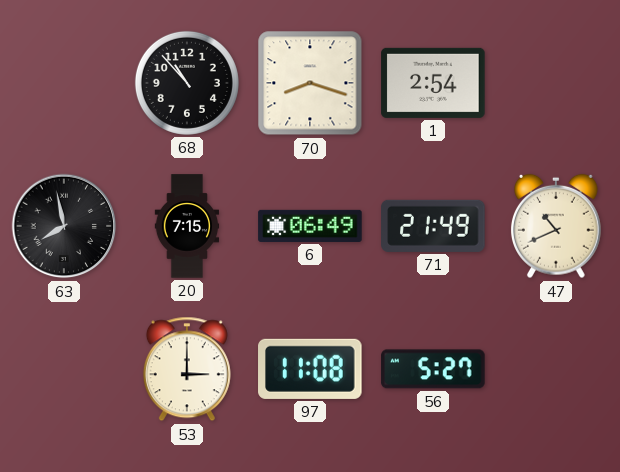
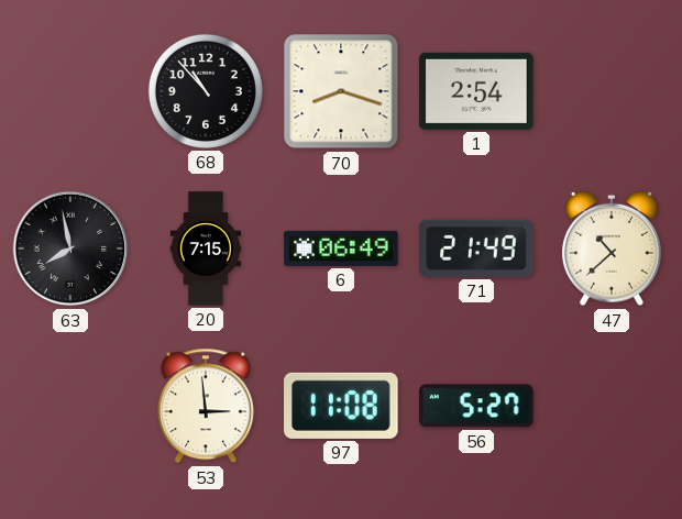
47: 10:41 -> 10:38
53: 3:00 -> 2:59
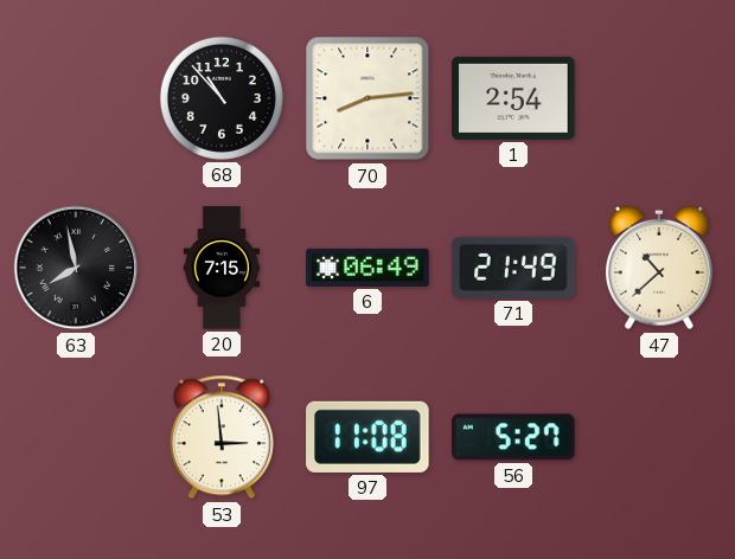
70: 8:18 -> 8:14
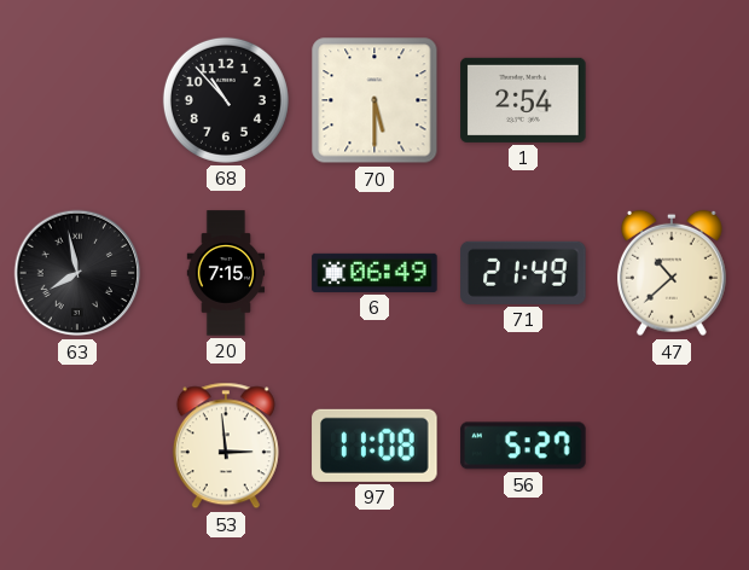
70: 8:14 -> 5:30
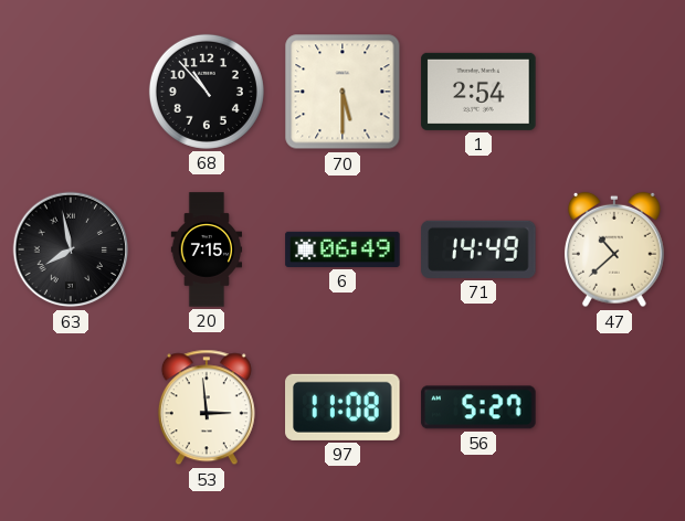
71: 21:49 -> 14:49
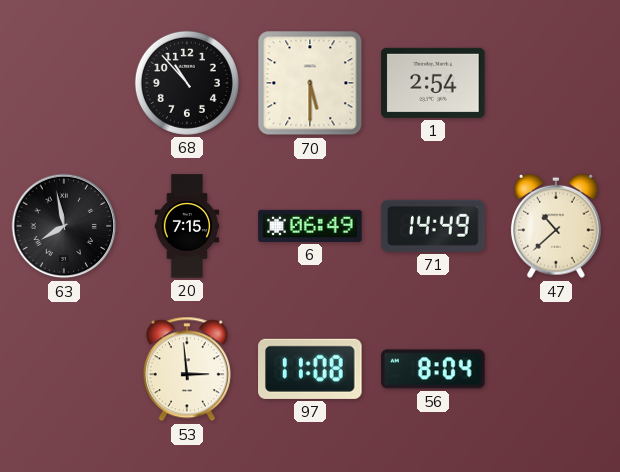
56: 5:27 -> 8:04
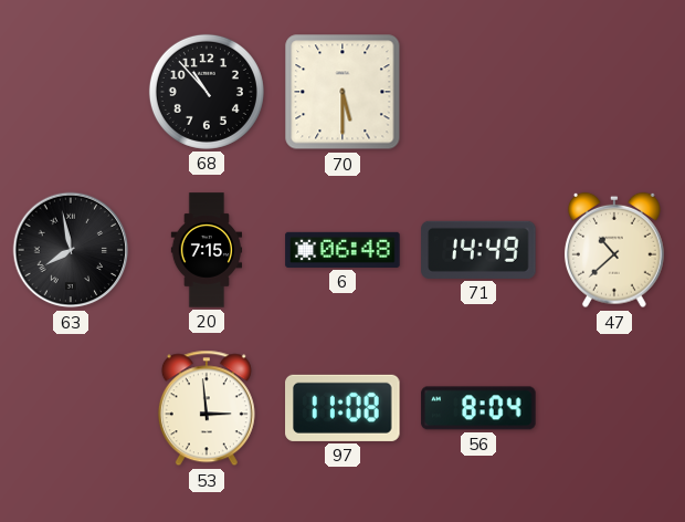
1: 2:54 -> none
6: 06:49 -> 06:48
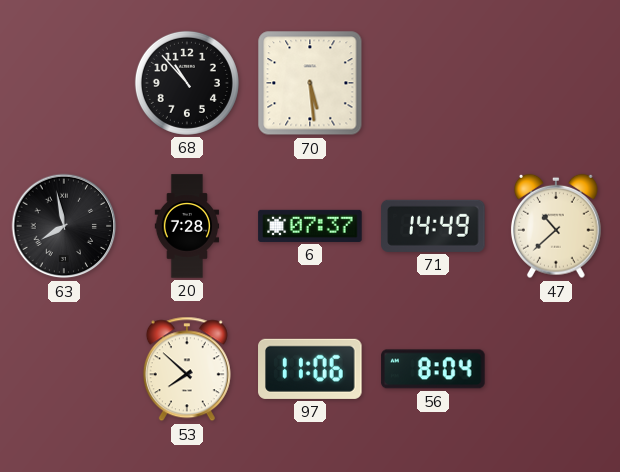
70: 5:30 -> 5:29
20: 7:15 -> 7:28
6: 06:48 -> 07:37
53: 2:59 -> 7:52
97: 11:08 -> 11:06
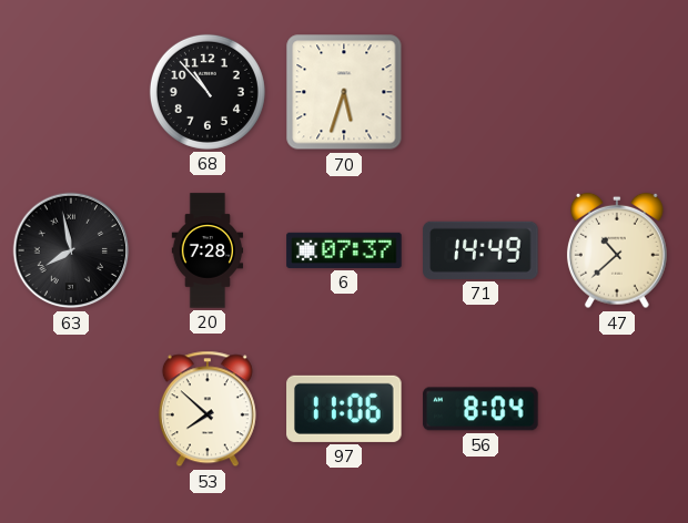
70: 5:29 -> 5:33
